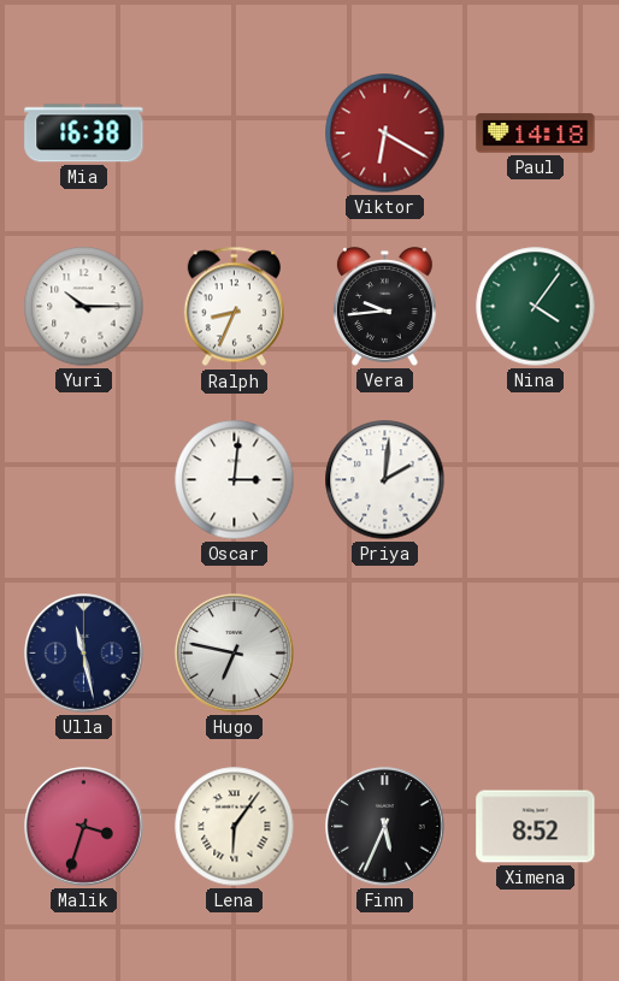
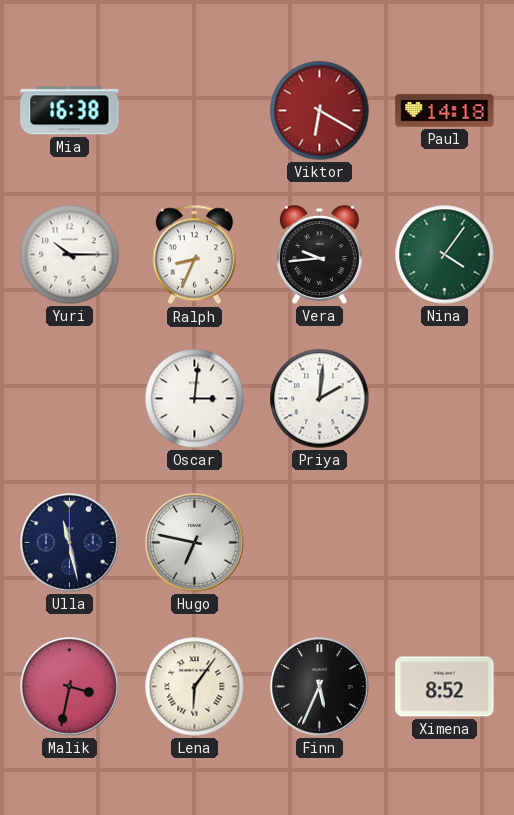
Malik: 3:33 -> 3:32
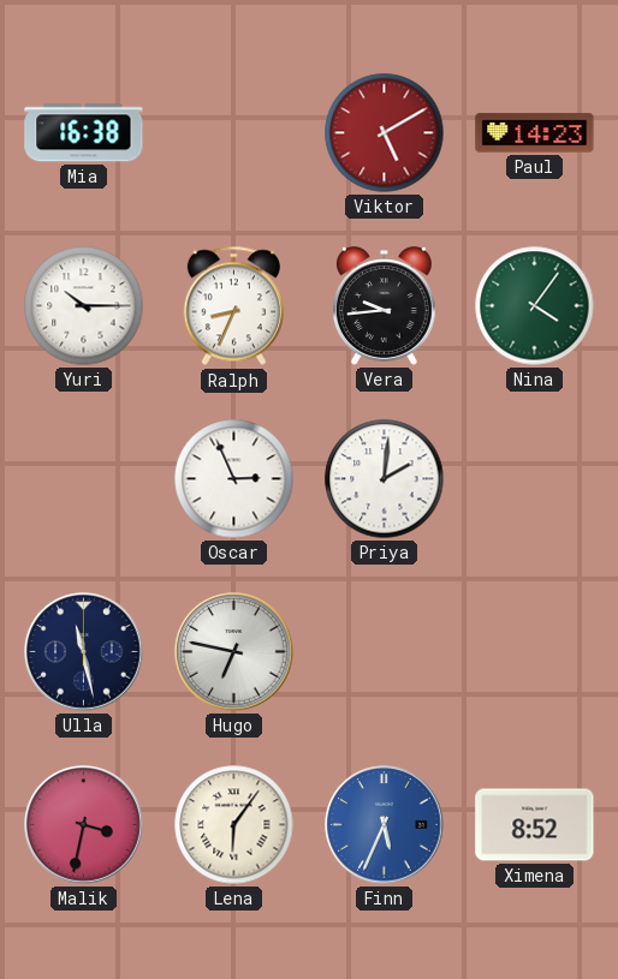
Viktor: 6:20 -> 5:10
Paul: 14:18 -> 14:23
Oscar: 3:01 -> 2:56
Finn dial: black -> blue
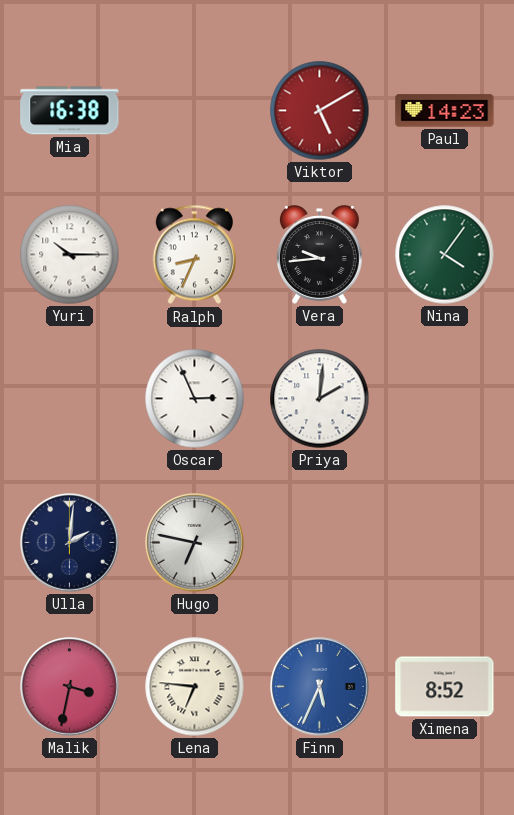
Ulla: 11:28 -> 2:01
Lena: 6:06 -> 6:46
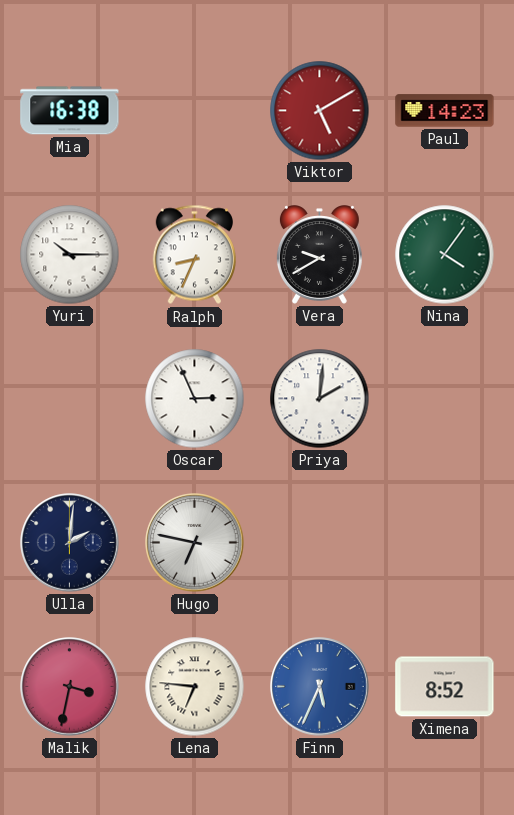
Vera: 9:44 -> 9:40
